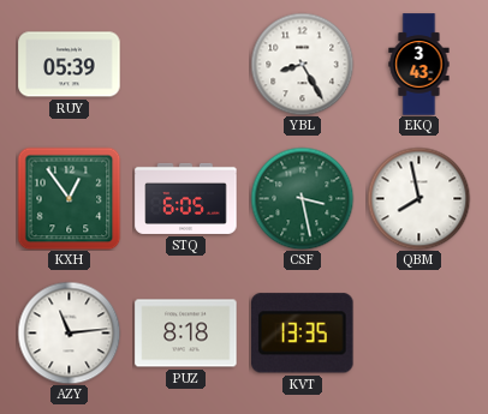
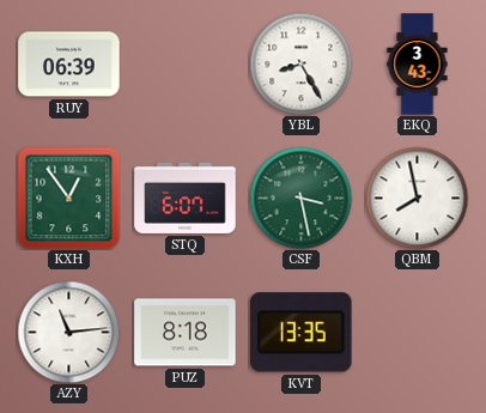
RUY: 05:39 -> 06:39
STQ: 6:05 -> 6:07
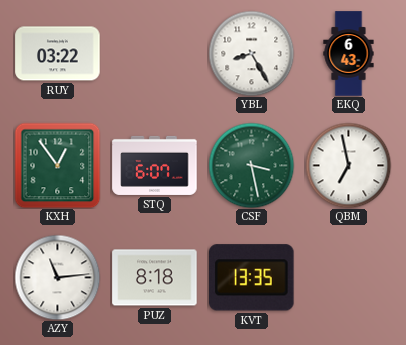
RUY: 06:39 -> 03:22
EKQ: 3:43 -> 6:43
QBM: 7:58 -> 6:58
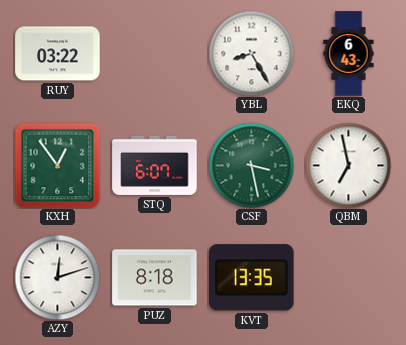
AZY: 11:14 -> 12:12
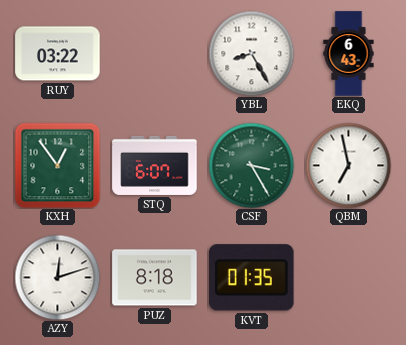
CSF: 3:28 -> 3:25
KVT: 13:35 -> 01:35
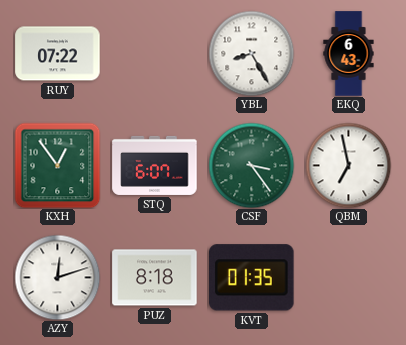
RUY: 03:22 -> 07:22
CSF: 3:25 -> 3:24
